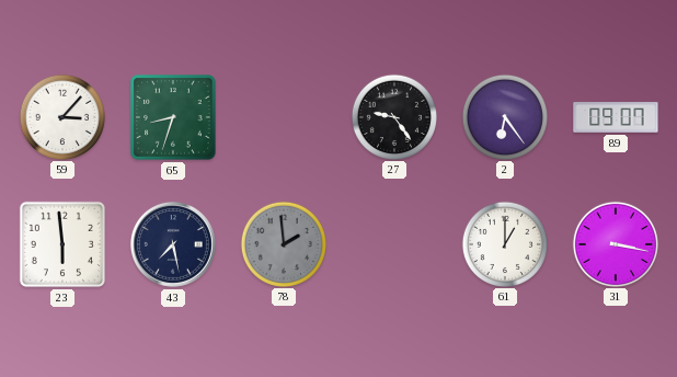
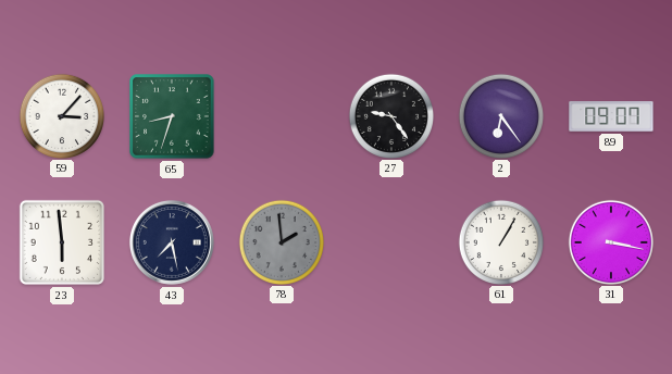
61: 1:00 -> 1:05
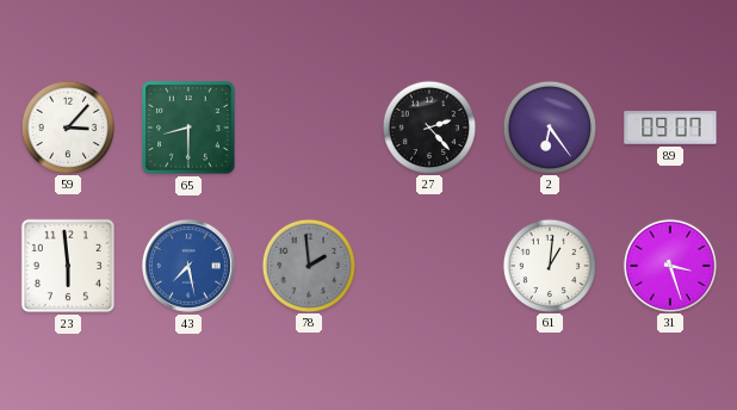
65: 8:33 -> 8:30
27: 9:24 -> 2:23
43 dial: navy -> blue
61: 1:05 -> 1:01
31: 3:17 -> 3:27
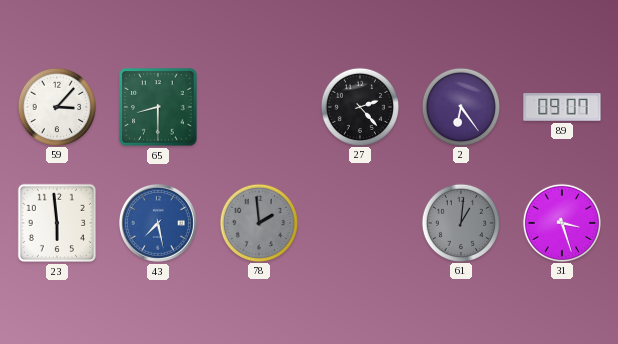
61 dial: white -> grey
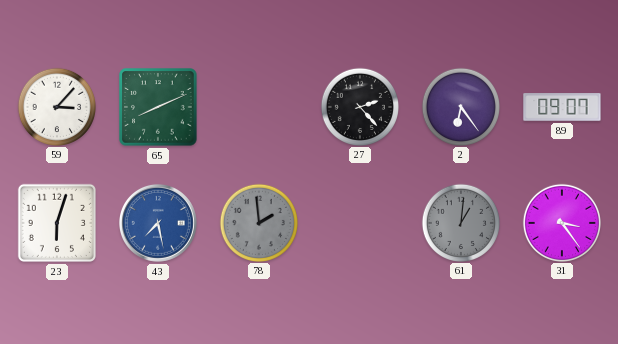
65: 8:30 -> 8:11
23: 5:59 -> 6:03
31: 3:27 -> 3:24
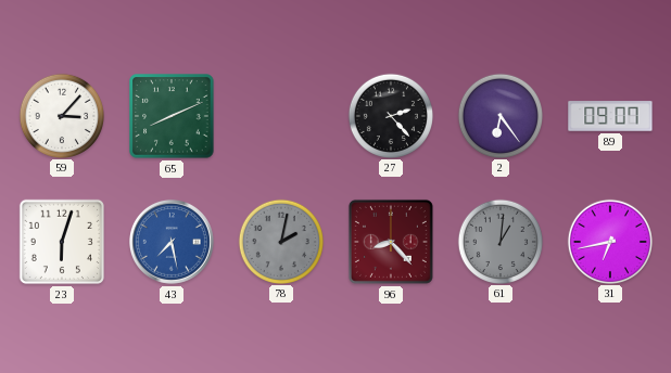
78: 1:59 -> 2:02
96: none -> 8:23
31: 3:24 -> 6:43
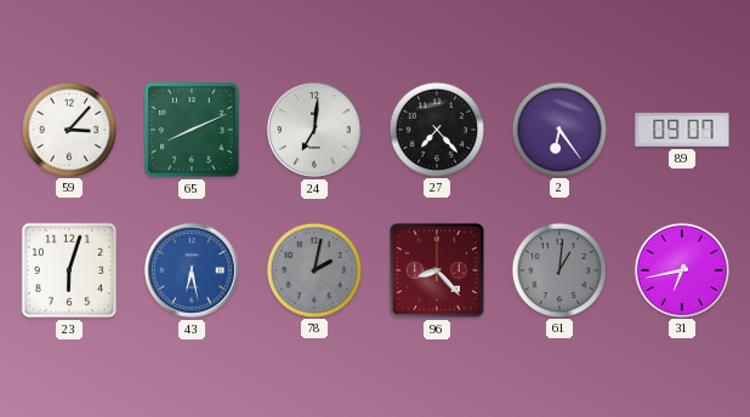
24: none -> 7:01
27: 2:23 -> 7:23
43: 7:28 -> 6:28
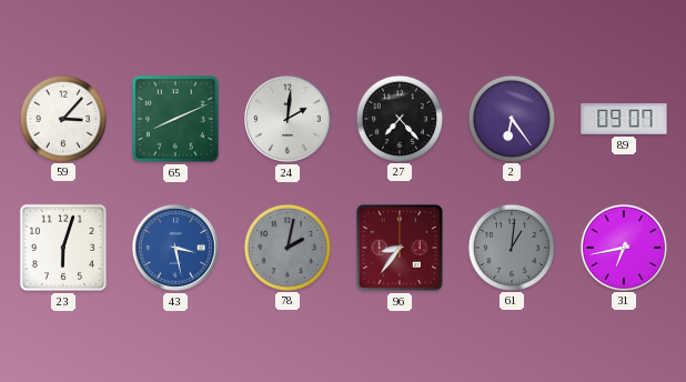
24: 7:01 -> 2:01
43: 6:28 -> 3:28
96: 8:23 -> 8:36
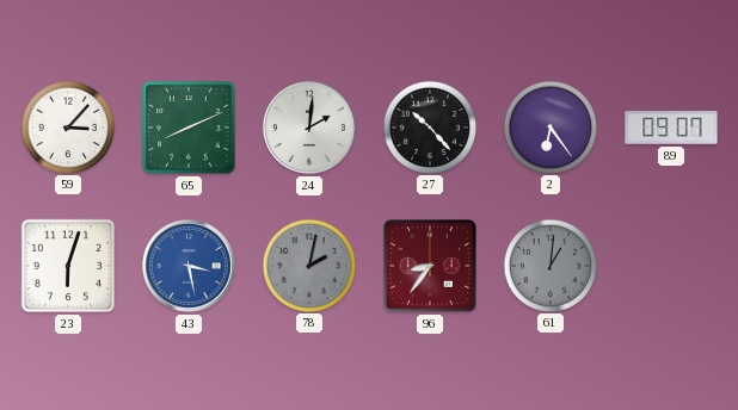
27: 7:23 -> 10:23
31: 6:43 -> none
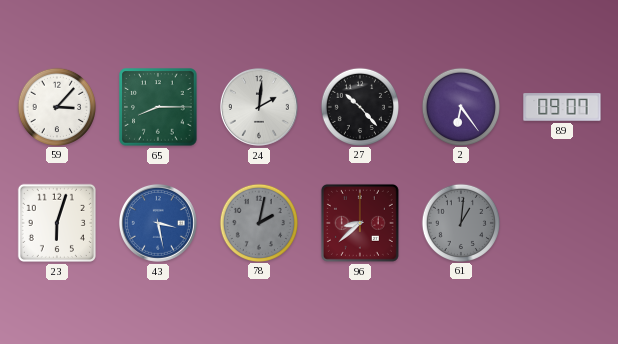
65: 8:11 -> 8:15
96: 8:36 -> 8:38
